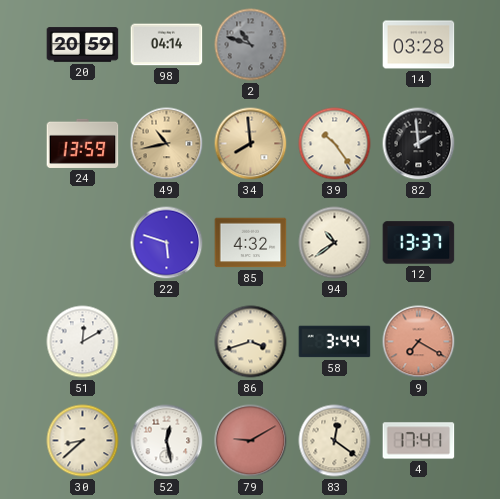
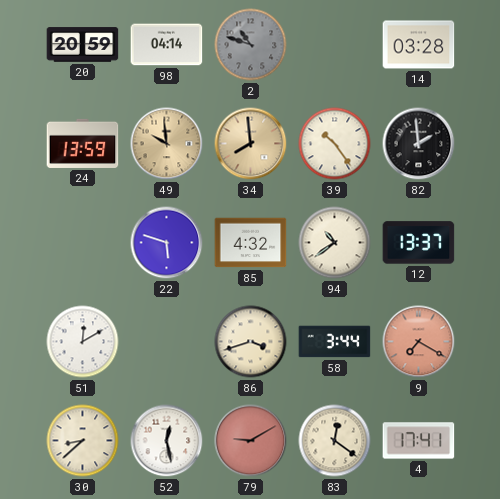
49: 10:43 -> 9:59
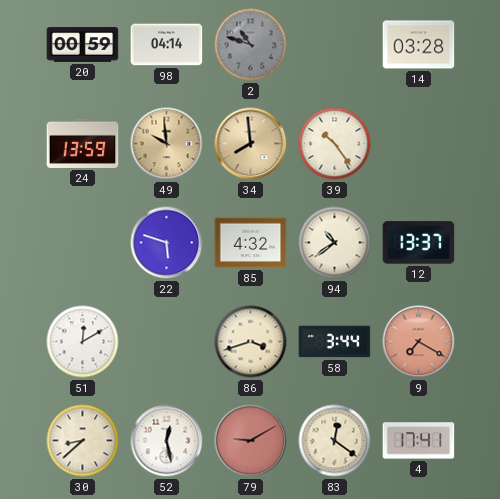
20: 20:59 -> 00:59
82: 1:59 -> none
